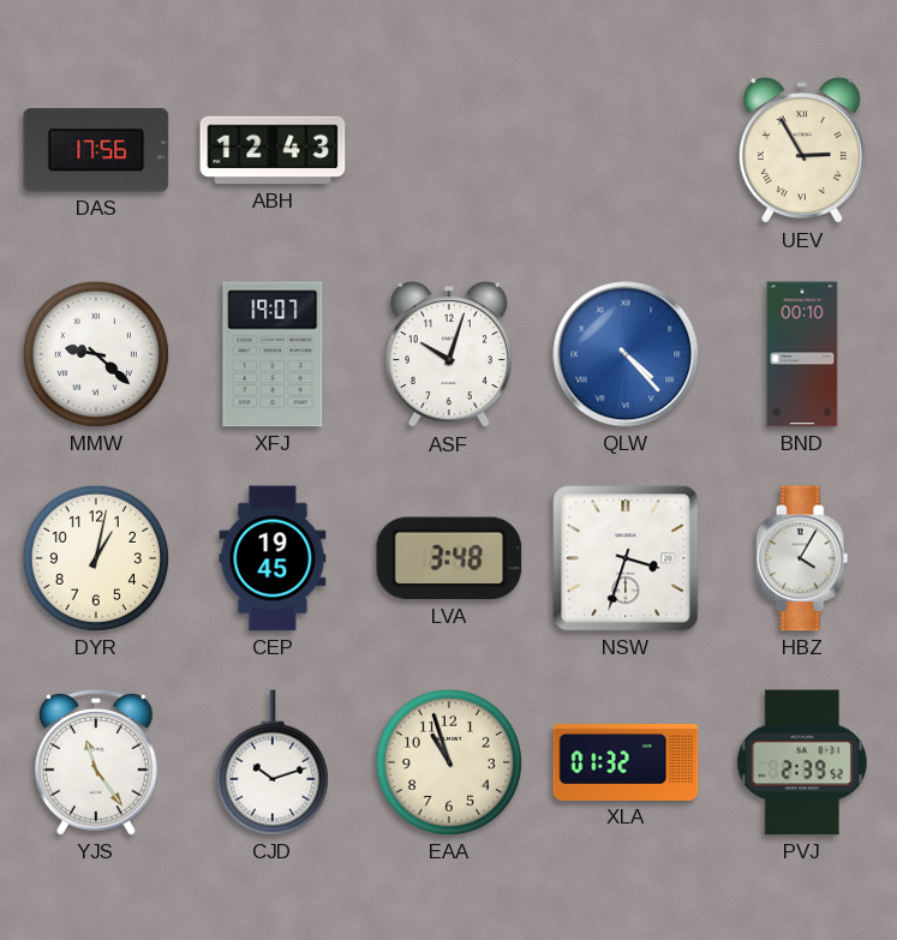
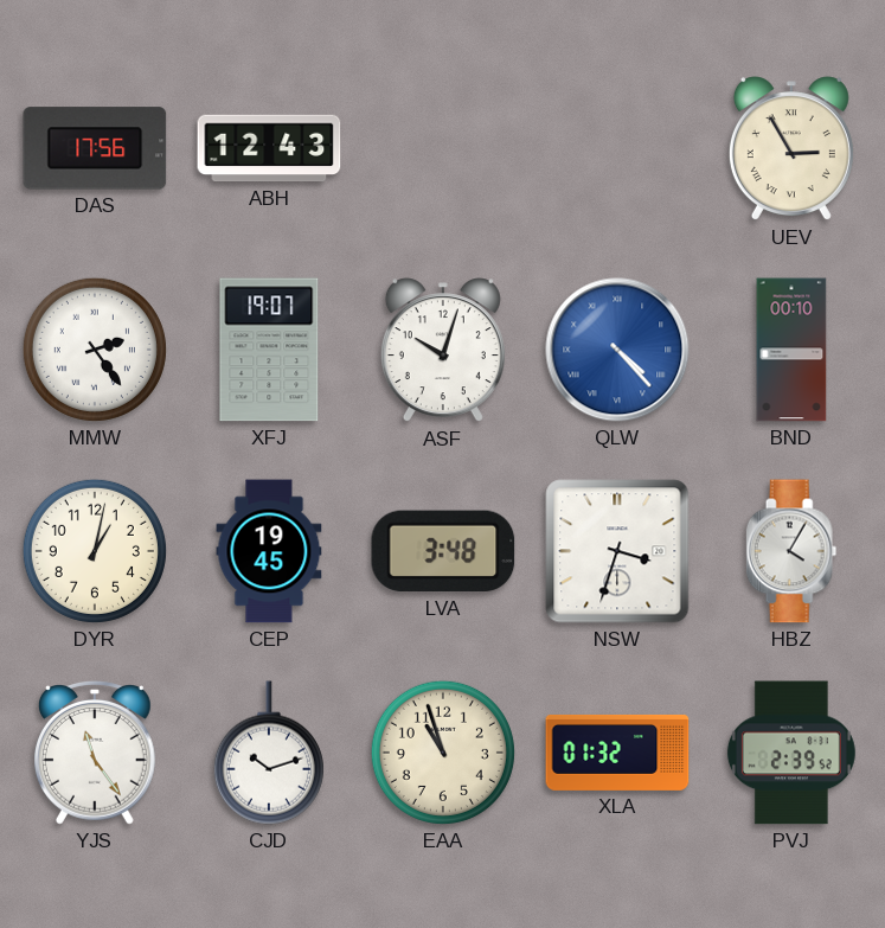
MMW: 9:22 -> 2:24
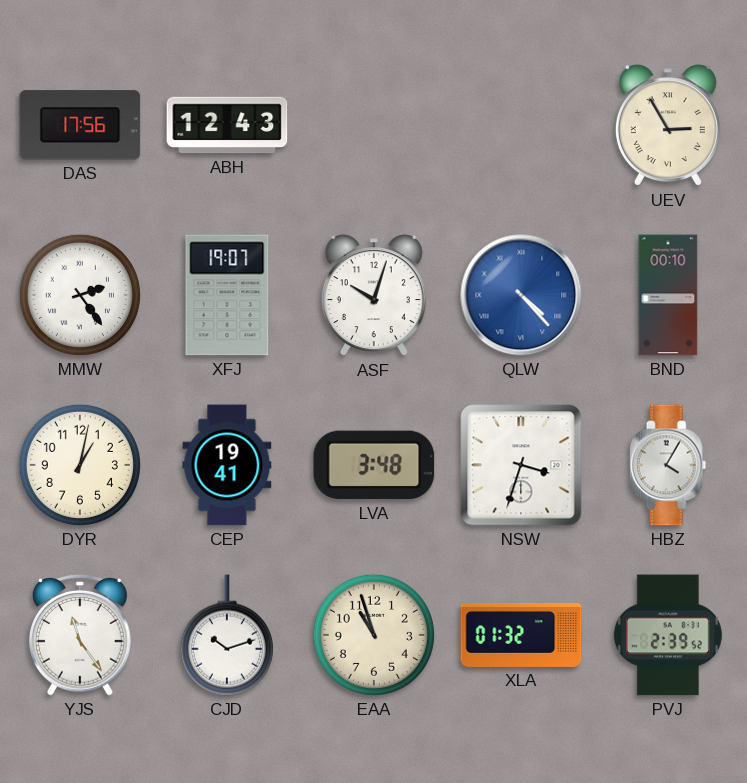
CEP: 19:45 -> 19:41
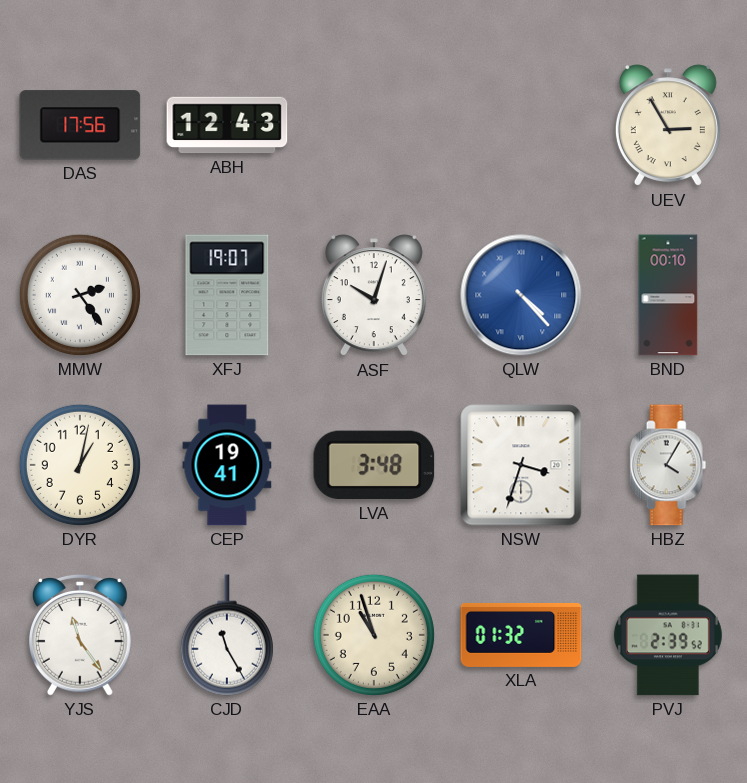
CJD: 10:12 -> 11:25
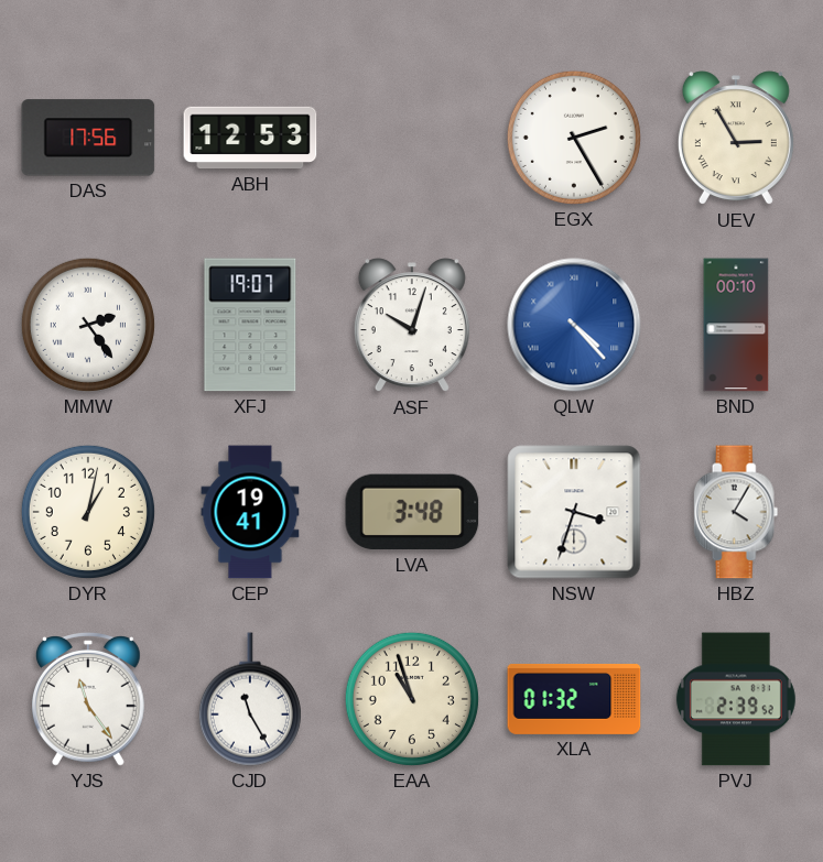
ABH: 12:43 -> 12:53
EGX: none -> 2:25
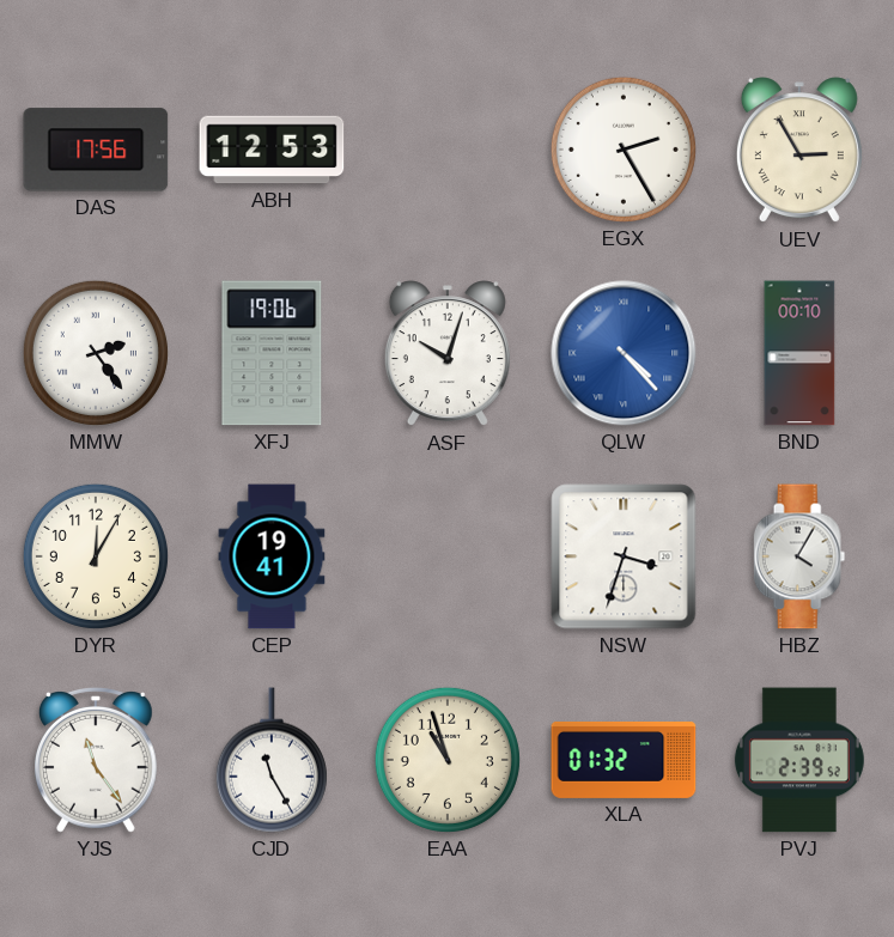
XFJ: 19:07 -> 19:06
DYR: 1:02 -> 12:05
LVA: 3:48 -> none
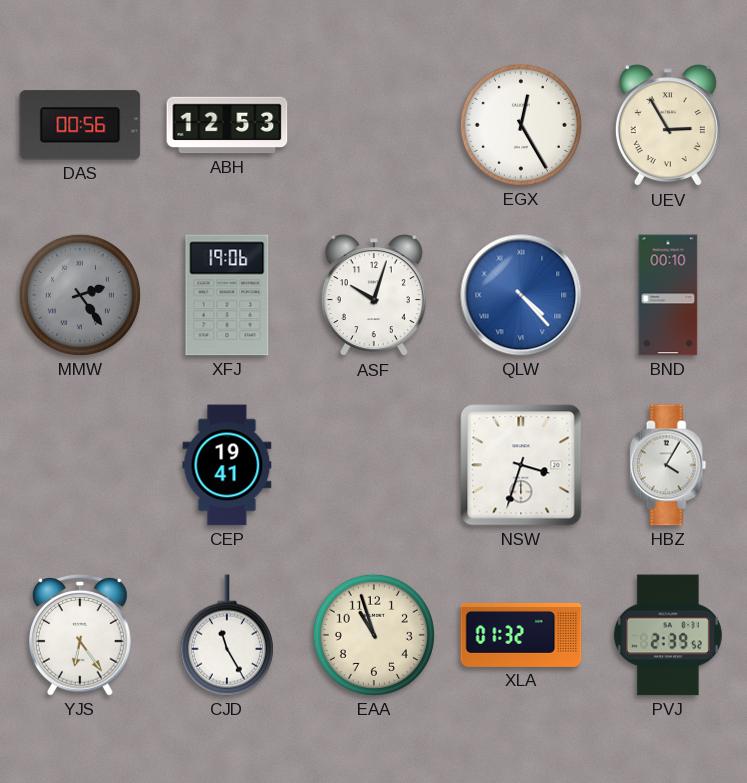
DAS: 17:56 -> 00:56
EGX: 2:25 -> 12:25
MMW dial: white -> grey
DYR: 12:05 -> none
YJS: 11:24 -> 6:24
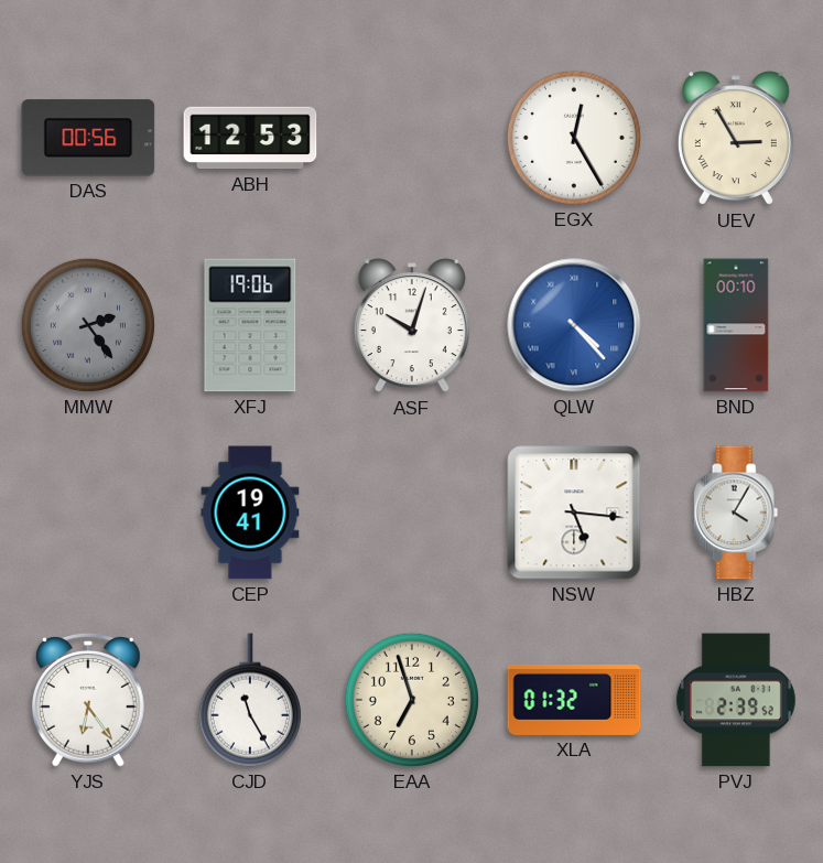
NSW: 3:33 -> 5:16
EAA: 10:57 -> 6:57
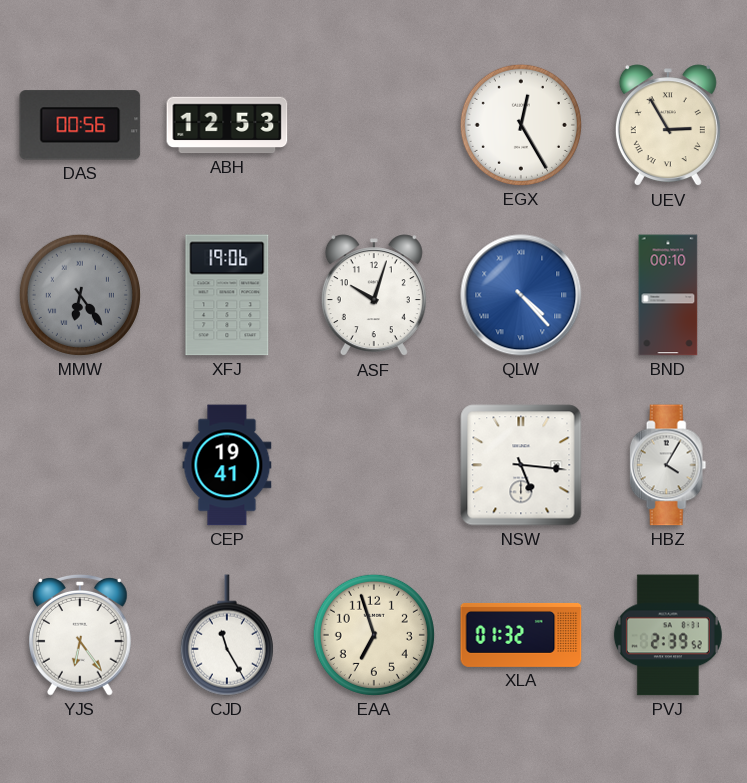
MMW: 2:24 -> 6:24
